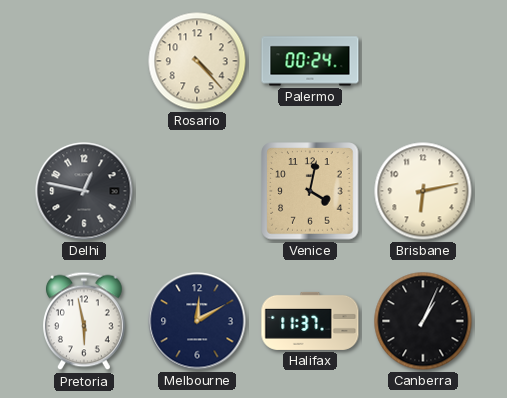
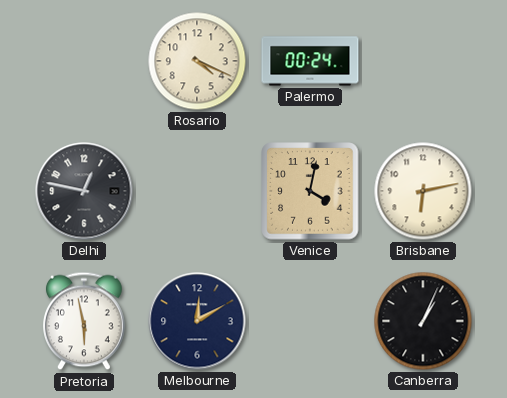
Rosario: 4:23 -> 4:19
Halifax: 11:37 -> none
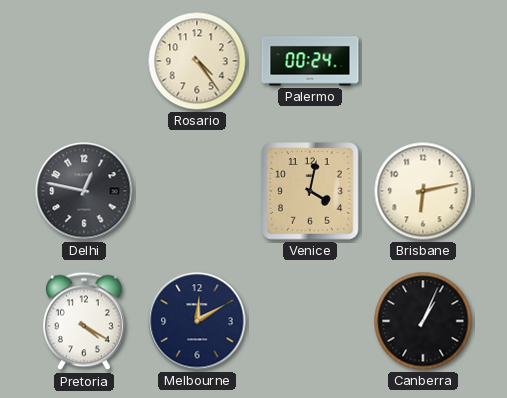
Rosario: 4:19 -> 4:24
Pretoria: 5:58 -> 4:20
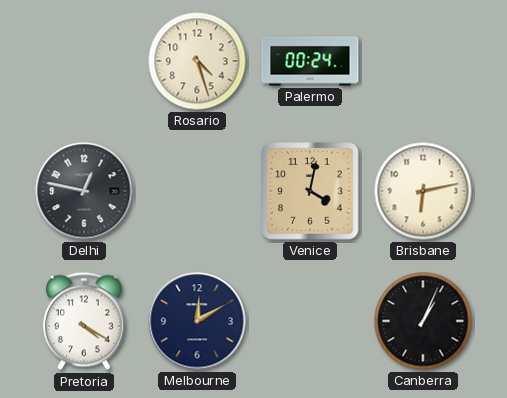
Rosario: 4:24 -> 4:27
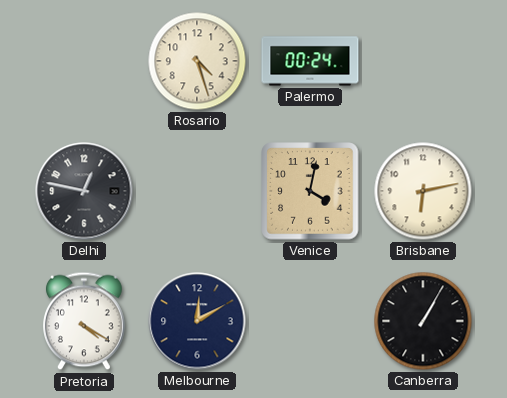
Canberra: 1:04 -> 1:05
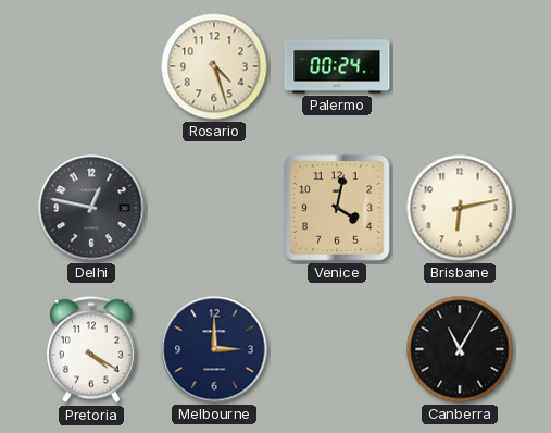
Melbourne: 12:10 -> 3:00
Canberra: 1:05 -> 11:05
